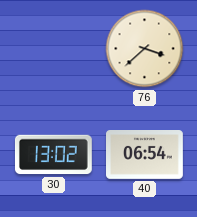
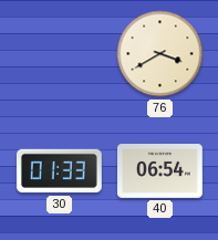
76: 3:38 -> 3:40
30: 13:02 -> 01:33
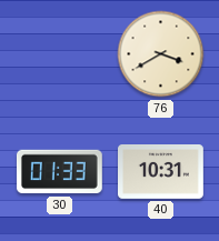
40: 06:54 -> 10:31
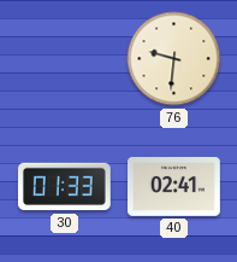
76: 3:40 -> 9:31
40: 10:31 -> 02:41
